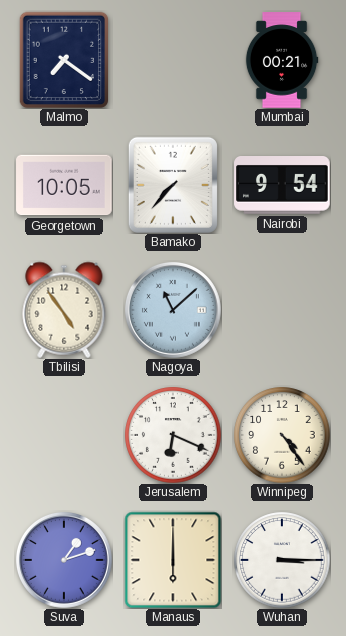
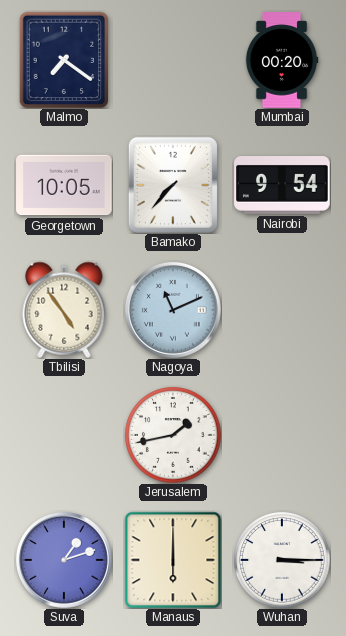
Mumbai: 00:21 -> 00:20
Nagoya: 11:08 -> 11:11
Jerusalem: 6:19 -> 1:43
Winnipeg: 4:24 -> none
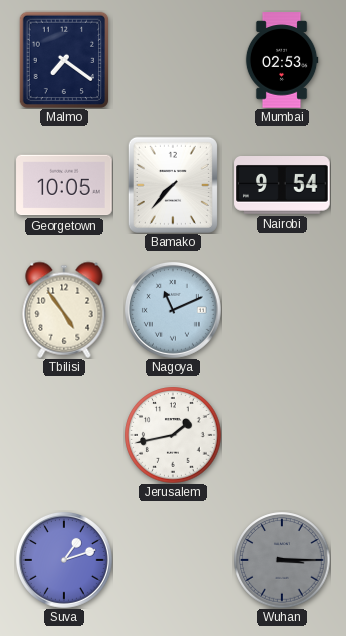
Mumbai: 00:20 -> 02:53
Manaus: 6:00 -> none
Wuhan dial: white -> grey
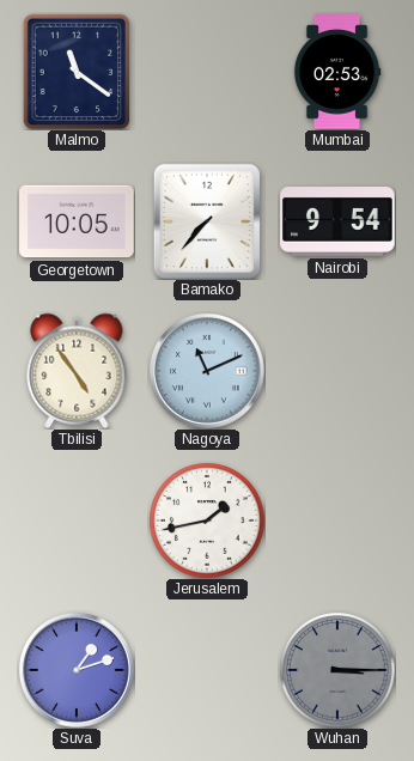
Malmo: 7:21 -> 11:21
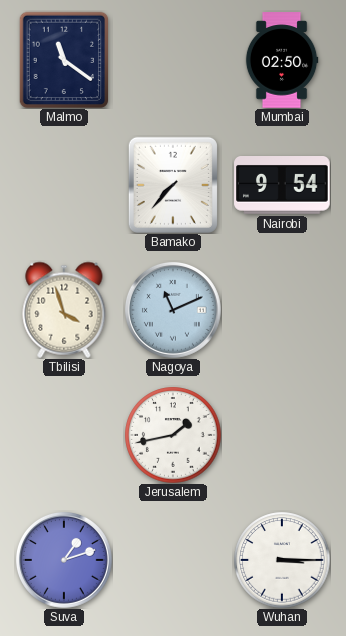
Mumbai: 02:53 -> 02:50
Georgetown: 10:05 -> none
Tbilisi: 4:54 -> 3:57
Wuhan dial: grey -> white
